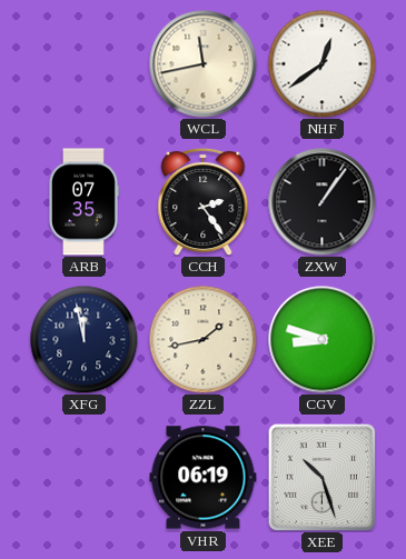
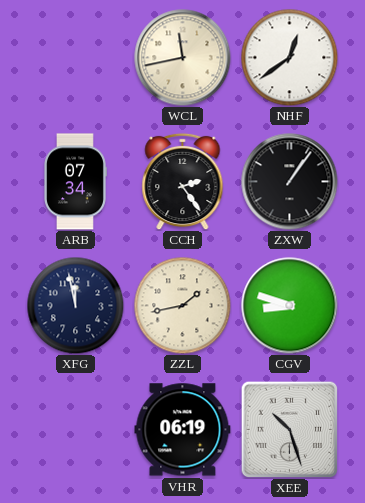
ARB: 07:35 -> 07:34
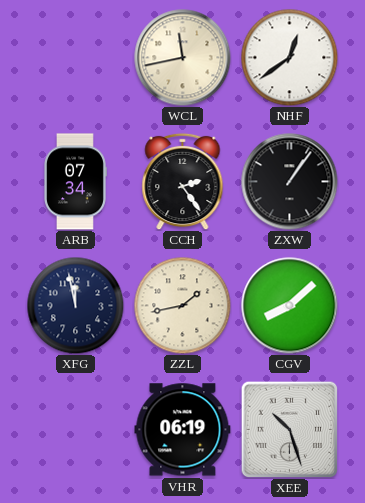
CGV: 8:48 -> 8:08
